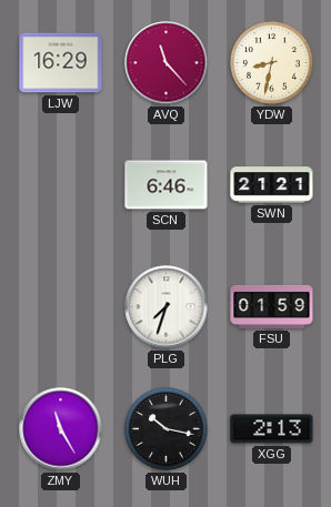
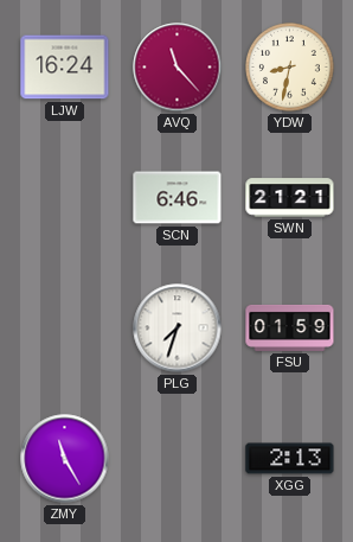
LJW: 16:29 -> 16:24
WUH: 10:17 -> none
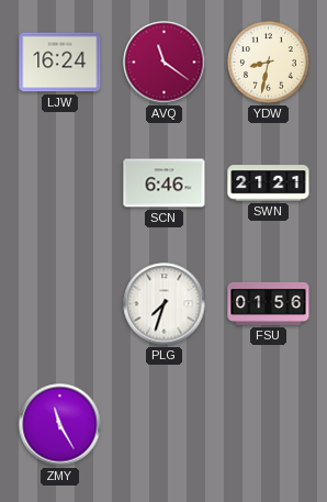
AVQ: 11:23 -> 11:21
FSU: 01:59 -> 01:56
XGG: 2:13 -> none
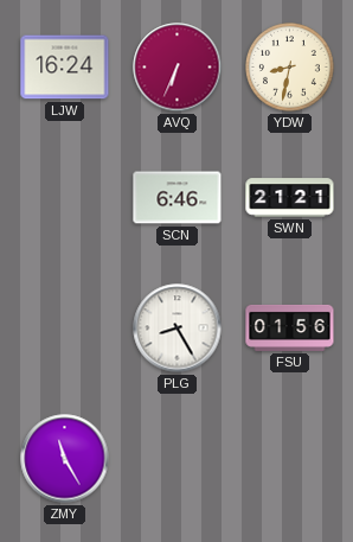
AVQ: 11:21 -> 6:34
PLG: 7:33 -> 8:25
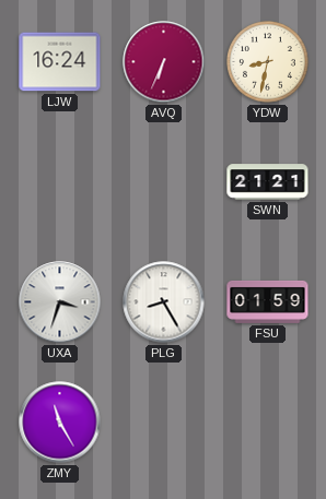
SCN: 6:46 -> none
UXA: none -> 3:33
FSU: 01:56 -> 01:59
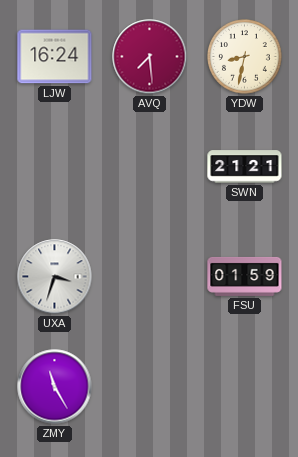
AVQ: 6:34 -> 7:29
PLG: 8:25 -> none
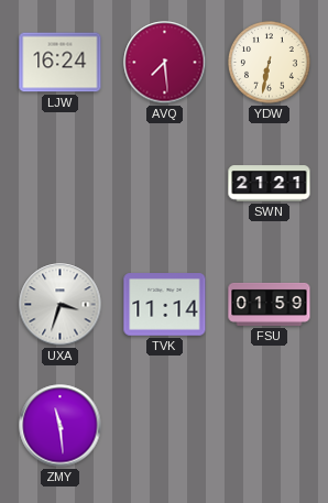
YDW: 8:32 -> 6:32
TVK: none -> 11:14
ZMY: 11:25 -> 11:29
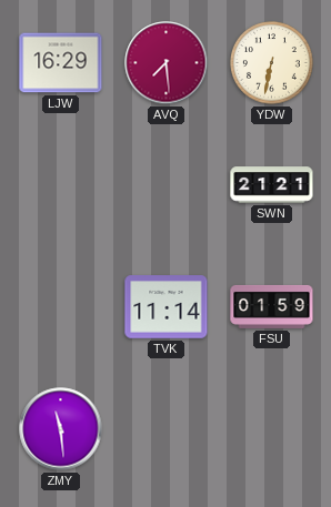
LJW: 16:24 -> 16:29
UXA: 3:33 -> none
